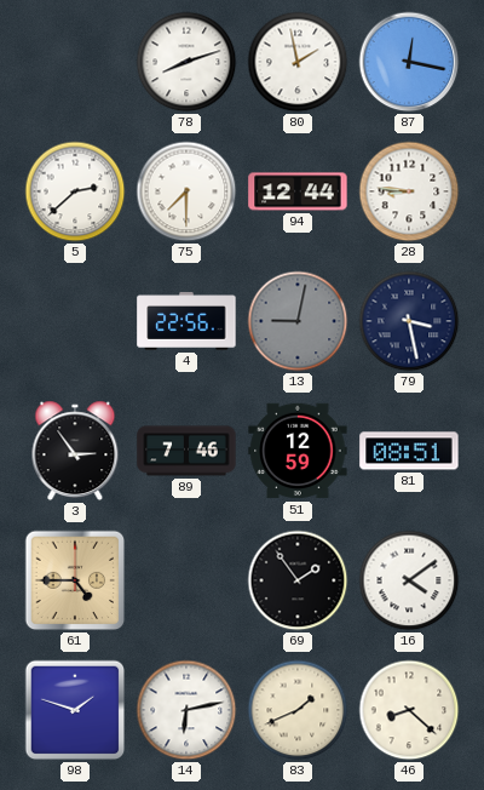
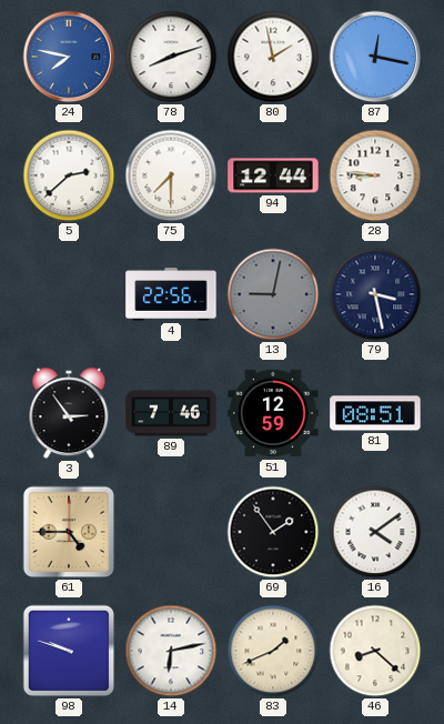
24: none -> 7:47
98: 1:48 -> 9:48
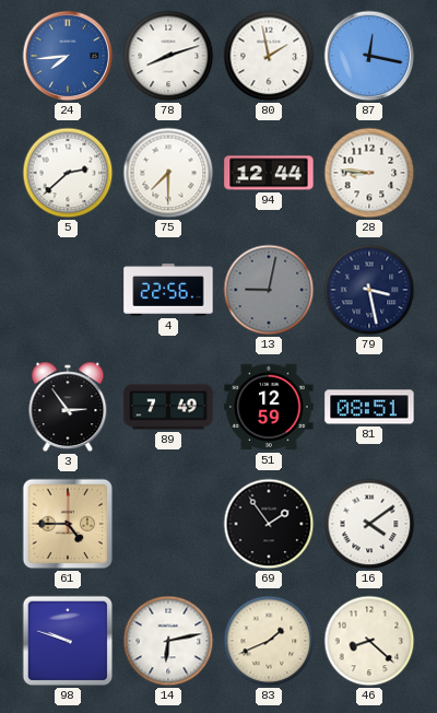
24: 7:47 -> 7:44
89: 7:46 -> 7:49
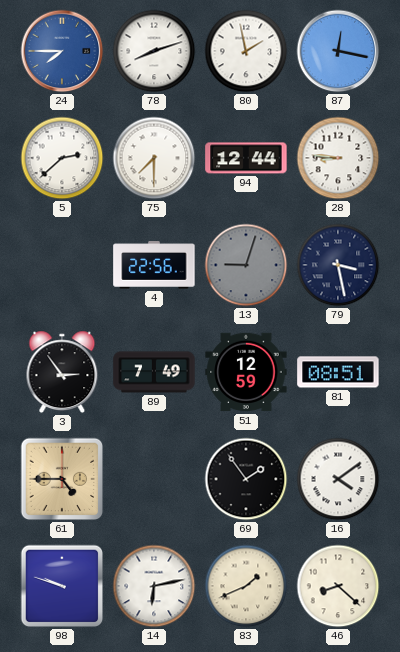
24: 7:44 -> 7:45
13: 9:02 -> 9:03
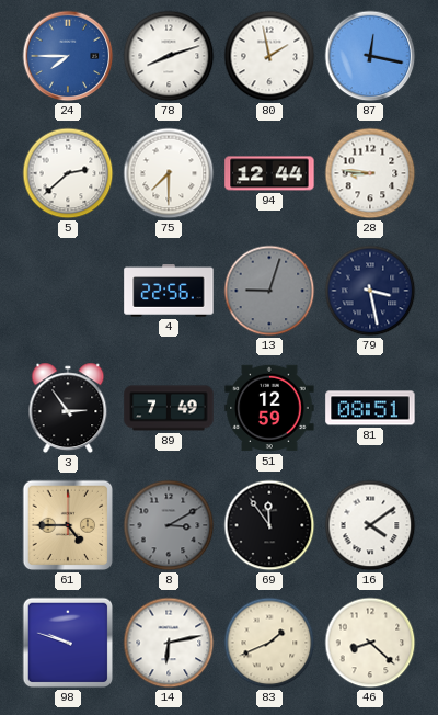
8: none -> 3:10
69: 1:54 -> 11:54
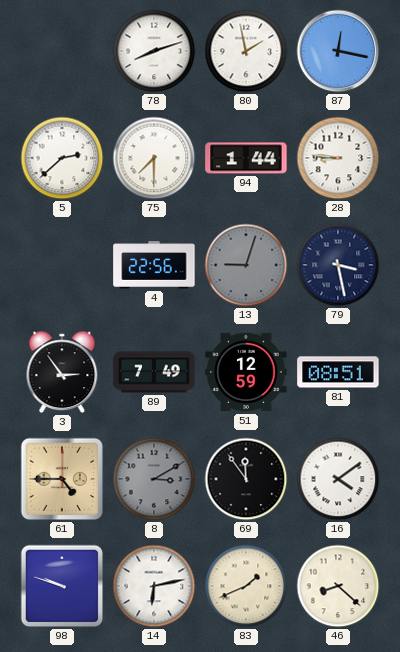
24: 7:45 -> none
94: 12:44 -> 1:44
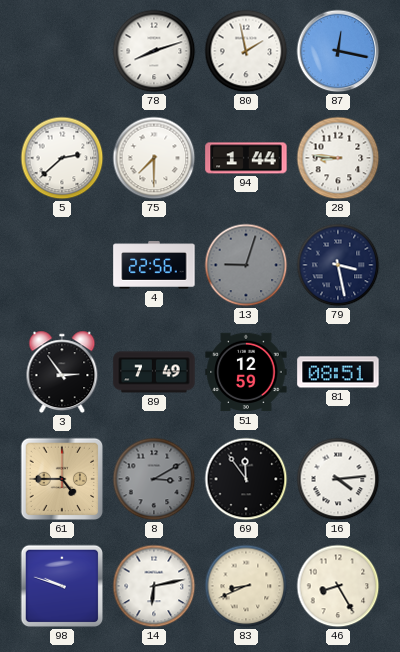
16: 4:09 -> 4:14
83: 1:41 -> 8:41
46: 8:22 -> 8:25
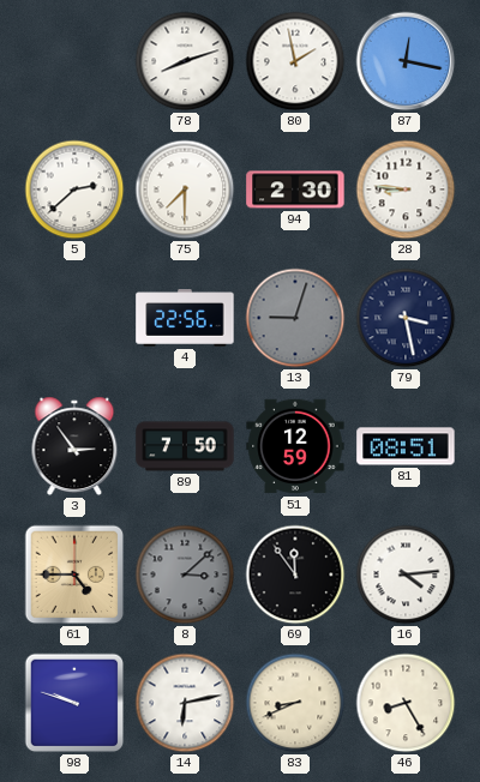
94: 1:44 -> 2:30
89: 7:49 -> 7:50
8: 3:10 -> 3:08
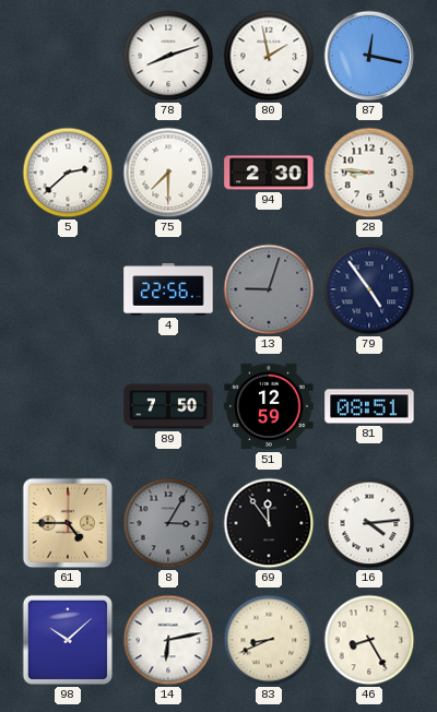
79: 3:28 -> 4:54
3: 2:54 -> none
8: 3:08 -> 3:05
98: 9:48 -> 10:08
